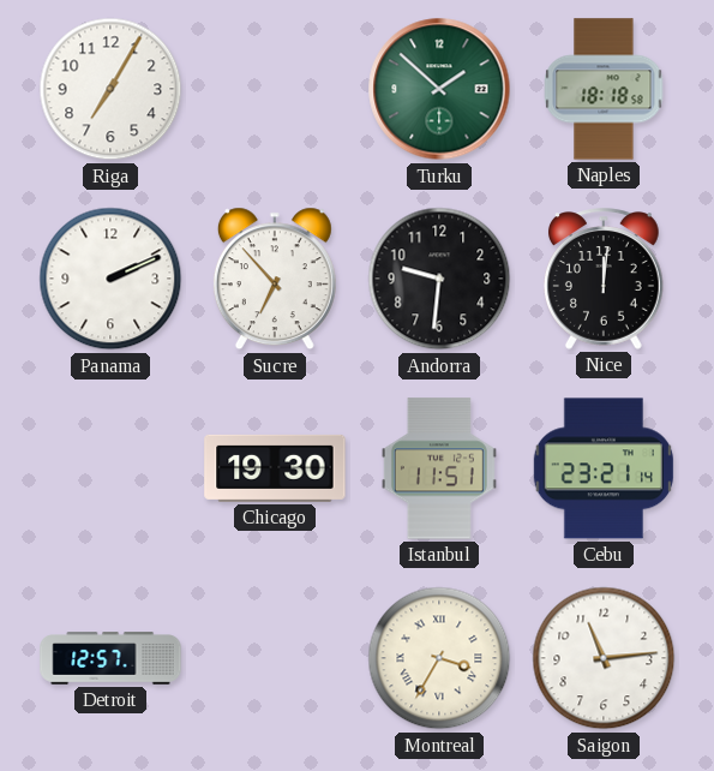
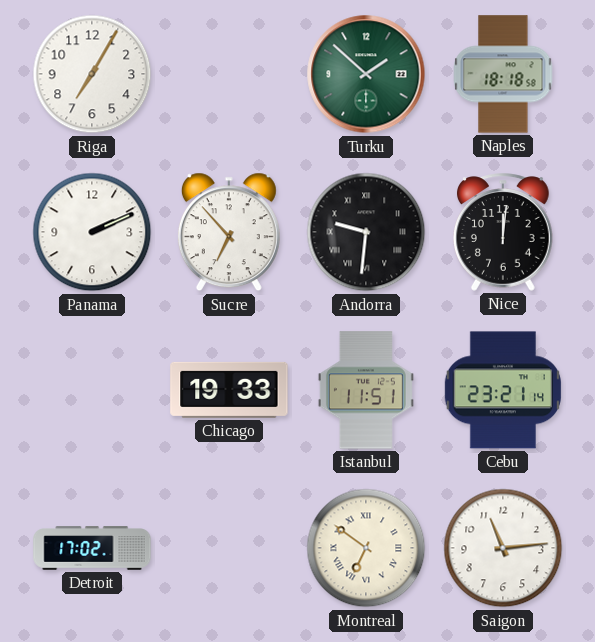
Andorra numerals: Arabic -> Roman
Chicago: 19:30 -> 19:33
Detroit: 12:57 -> 17:02
Montreal: 3:35 -> 6:51
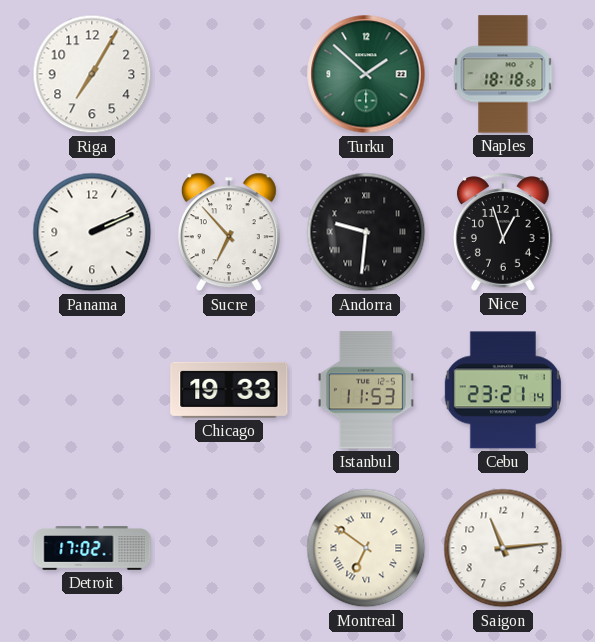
Nice: 12:01 -> 12:57
Istanbul: 11:51 -> 11:53
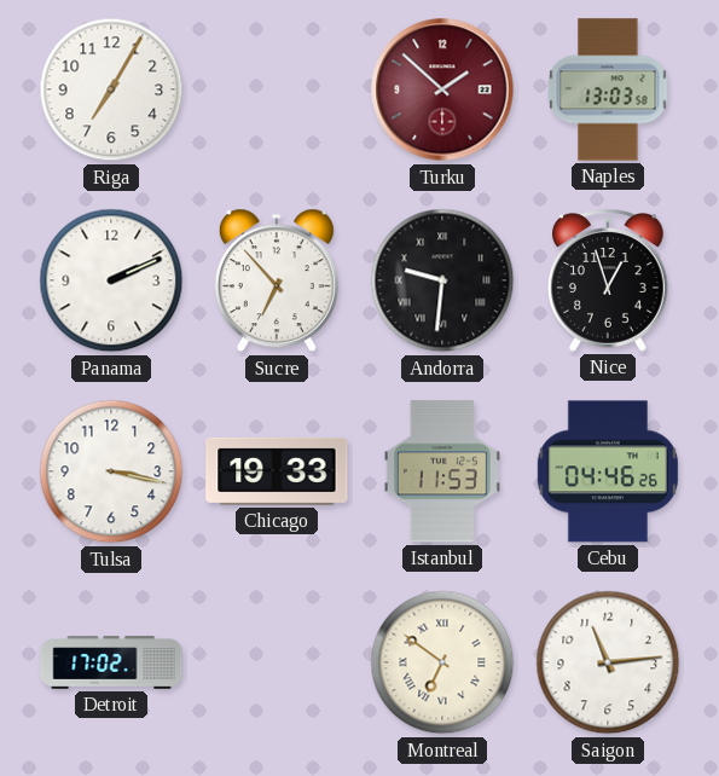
Turku dial: green -> burgundy
Naples: 18:18 -> 13:03
Tulsa: none -> 3:17
Cebu: 23:21 -> 04:46
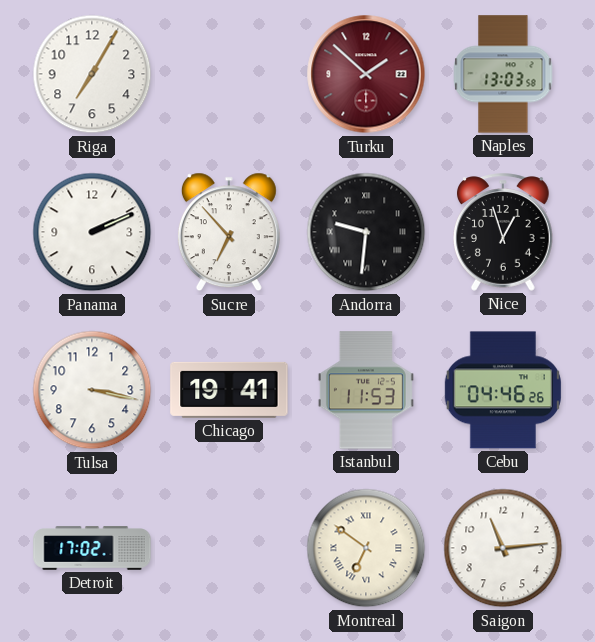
Chicago: 19:33 -> 19:41
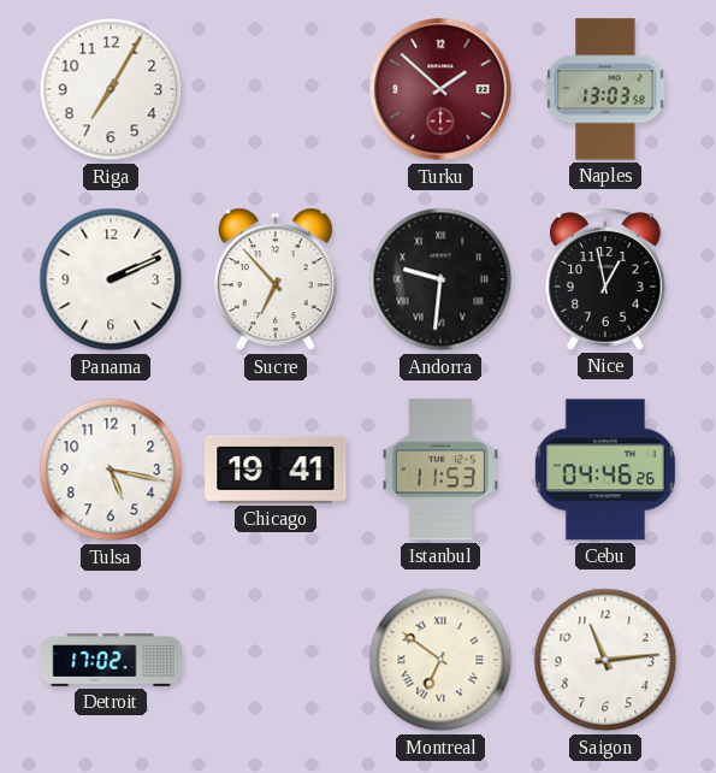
Nice: 12:57 -> 12:58
Tulsa: 3:17 -> 5:17
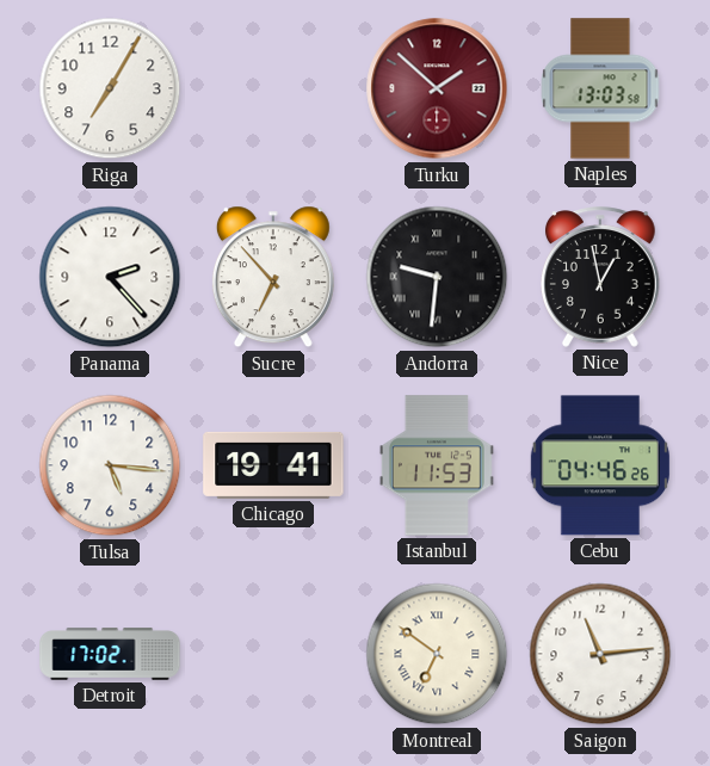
Panama: 2:11 -> 2:23
Tulsa: 5:17 -> 5:16
